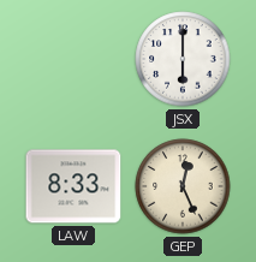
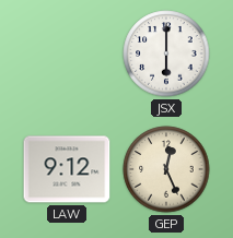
LAW: 8:33 -> 9:12
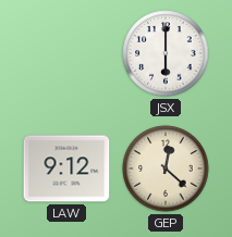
GEP: 12:26 -> 12:22
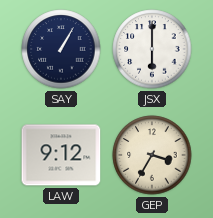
SAY: none -> 1:05
GEP: 12:22 -> 3:35
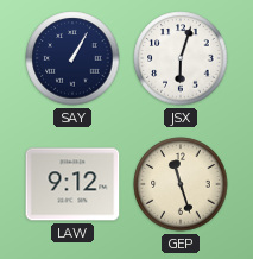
JSX: 6:00 -> 6:03
GEP: 3:35 -> 11:27
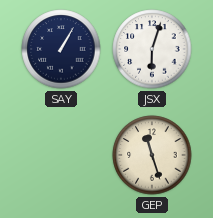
LAW: 9:12 -> none
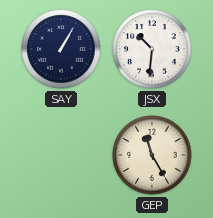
JSX: 6:03 -> 10:31
GEP: 11:27 -> 11:25
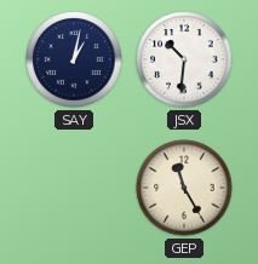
SAY: 1:05 -> 1:02
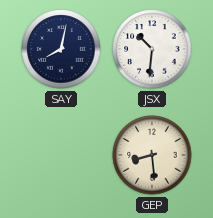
SAY: 1:02 -> 8:02
GEP: 11:25 -> 8:29
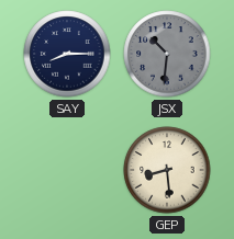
SAY: 8:02 -> 8:15
JSX dial: white -> grey
